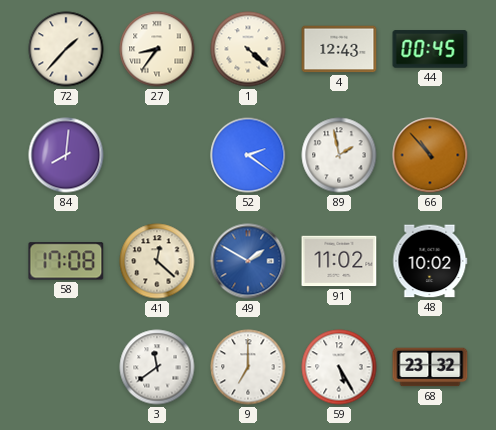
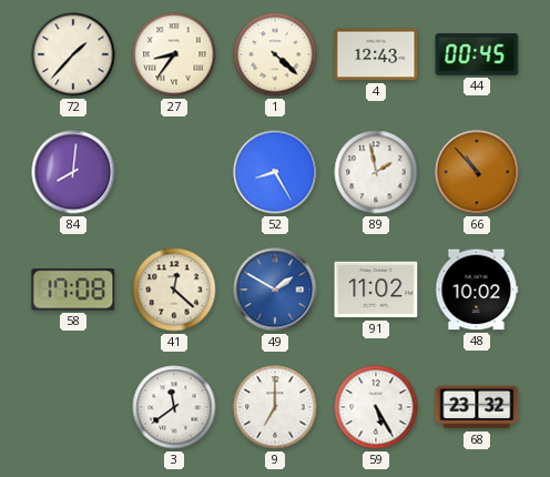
52: 2:21 -> 8:25
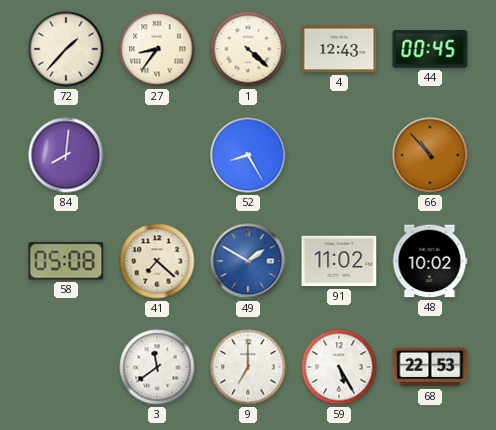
89: 1:58 -> none
58: 17:08 -> 05:08
41: 12:22 -> 7:22
68: 23:32 -> 22:53
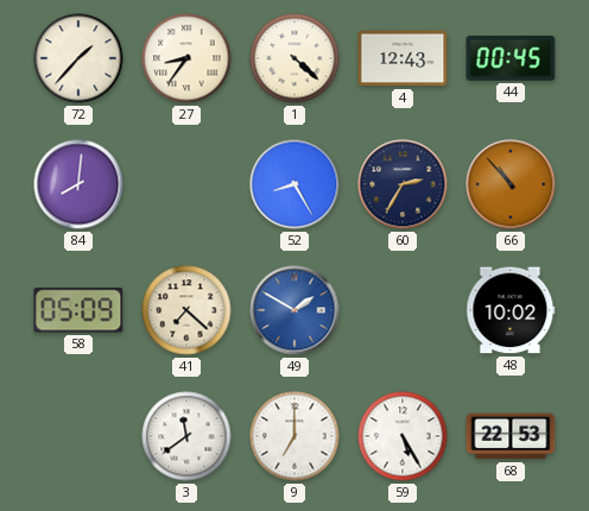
60: none -> 2:35
58: 05:08 -> 05:09
91: 11:02 -> none
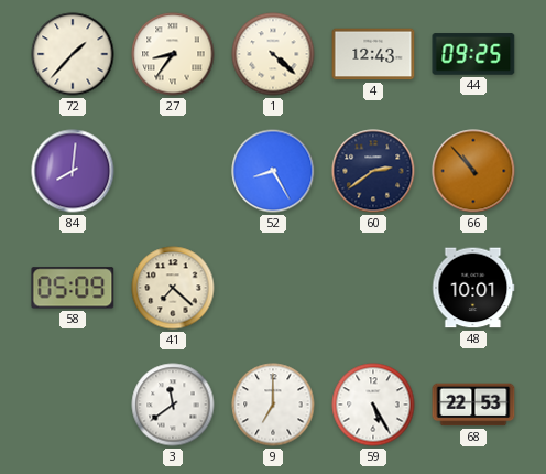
44: 00:45 -> 09:25
60: 2:35 -> 2:39
49: 1:50 -> none
48: 10:02 -> 10:01
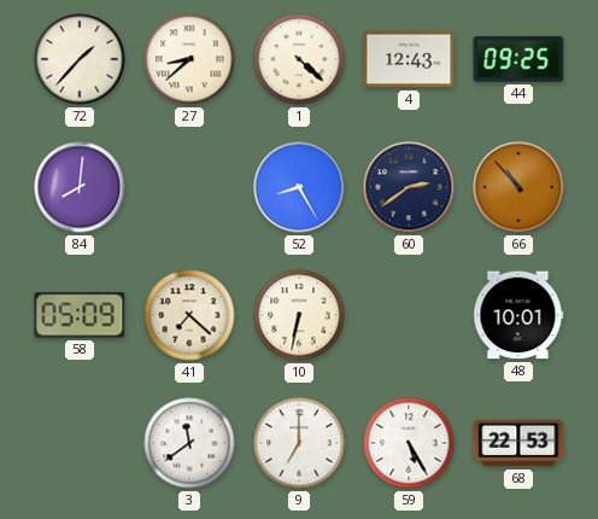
27: 8:36 -> 8:38
10: none -> 6:32
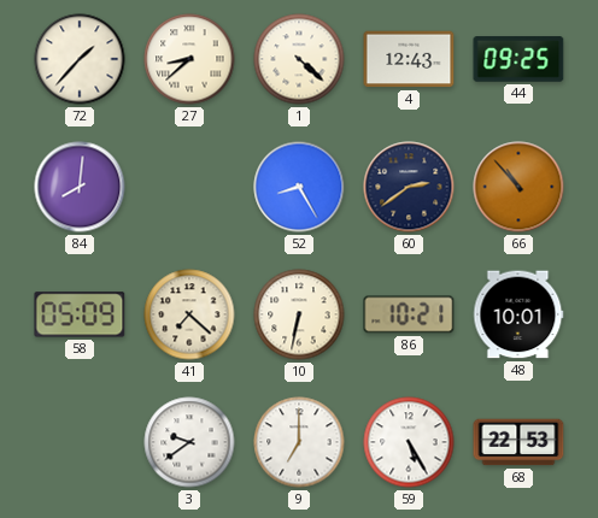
86: none -> 10:21
3: 11:39 -> 9:39
